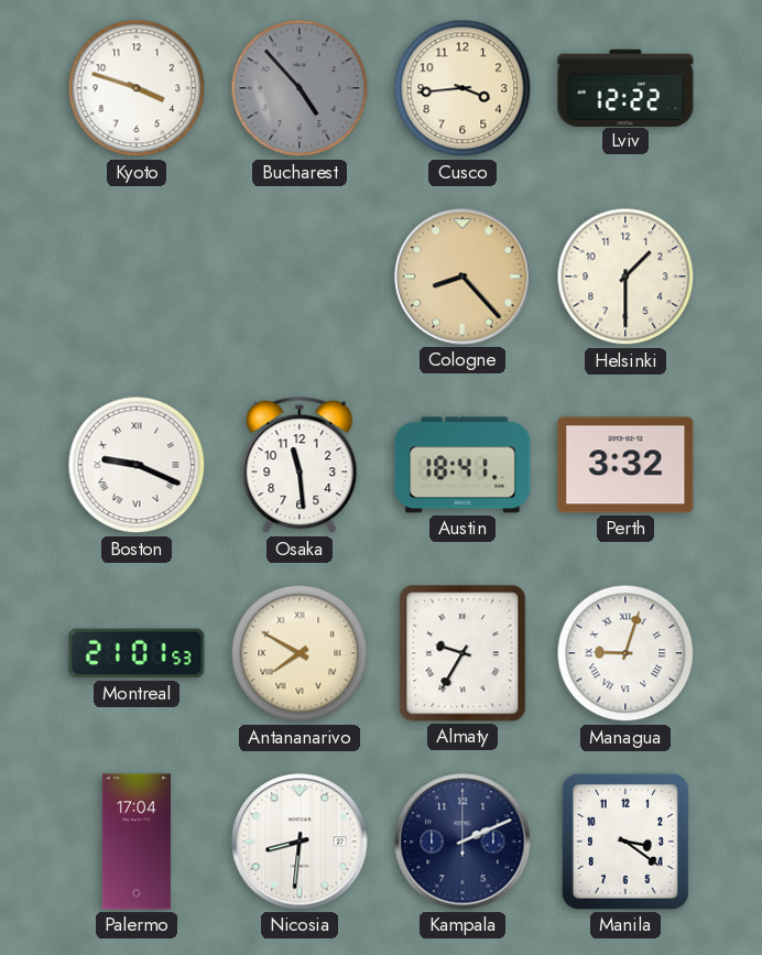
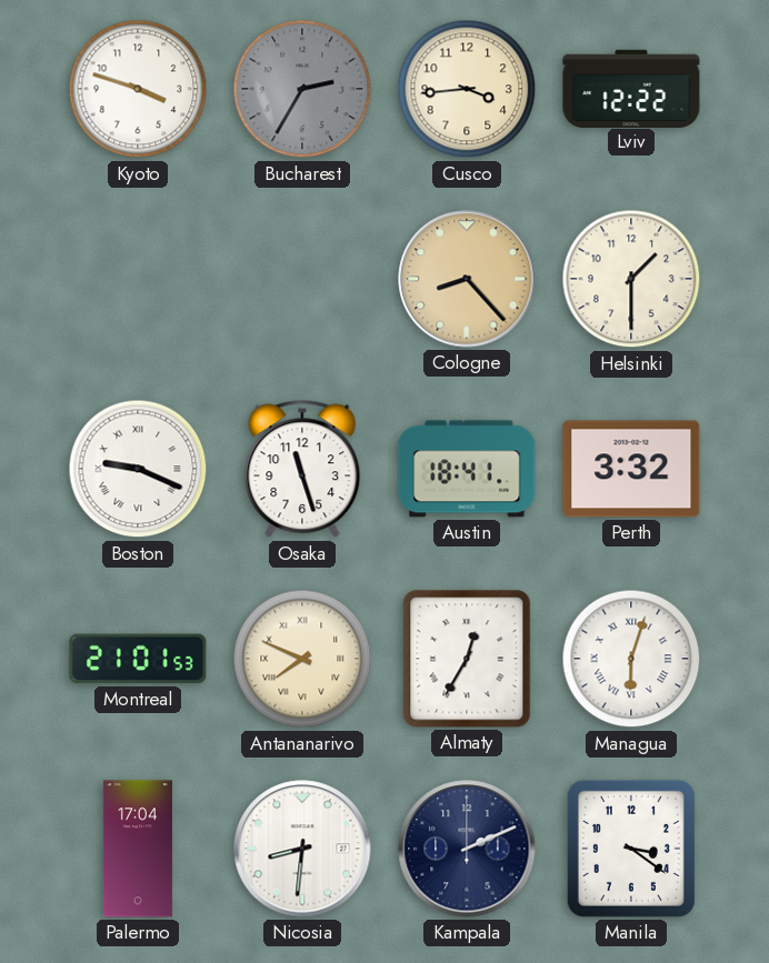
Bucharest: 4:53 -> 2:35
Osaka: 11:29 -> 11:27
Antananarivo: 7:50 -> 7:49
Almaty: 9:35 -> 12:35
Managua: 9:03 -> 6:03
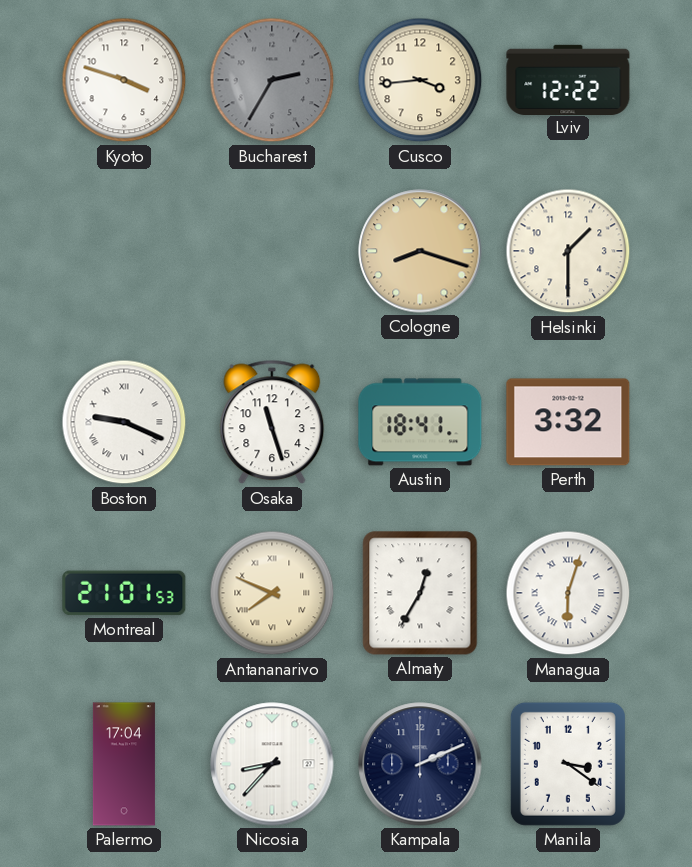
Cologne: 8:23 -> 8:18
Nicosia: 8:31 -> 8:37
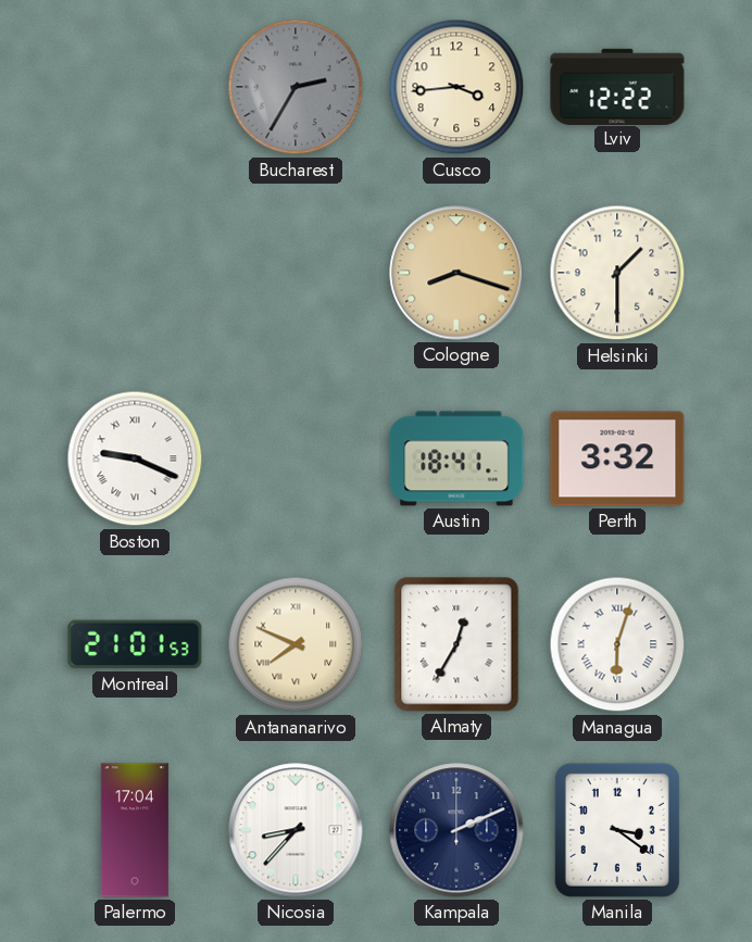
Kyoto: 3:48 -> none
Osaka: 11:27 -> none
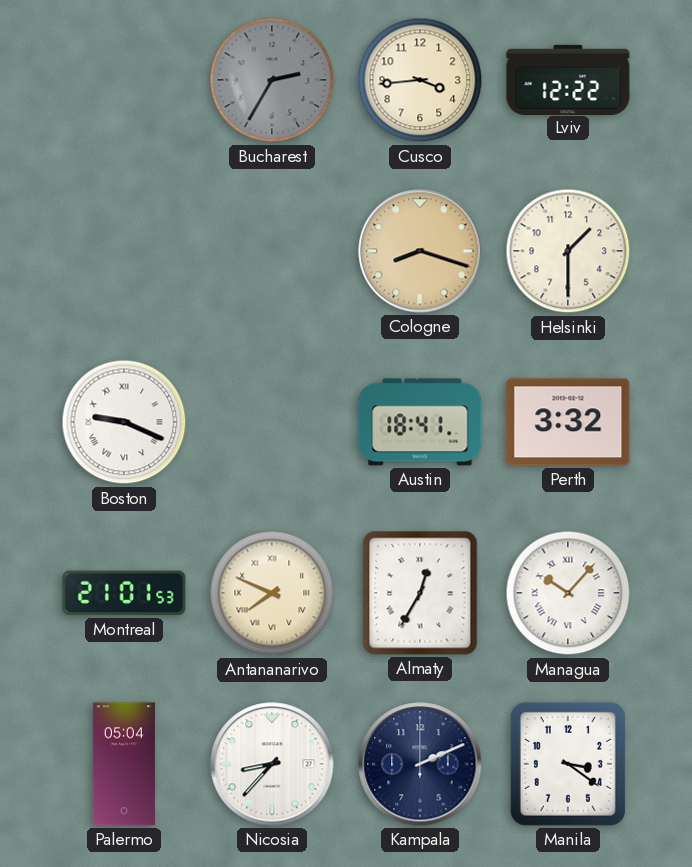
Managua: 6:03 -> 10:07
Palermo: 17:04 -> 05:04
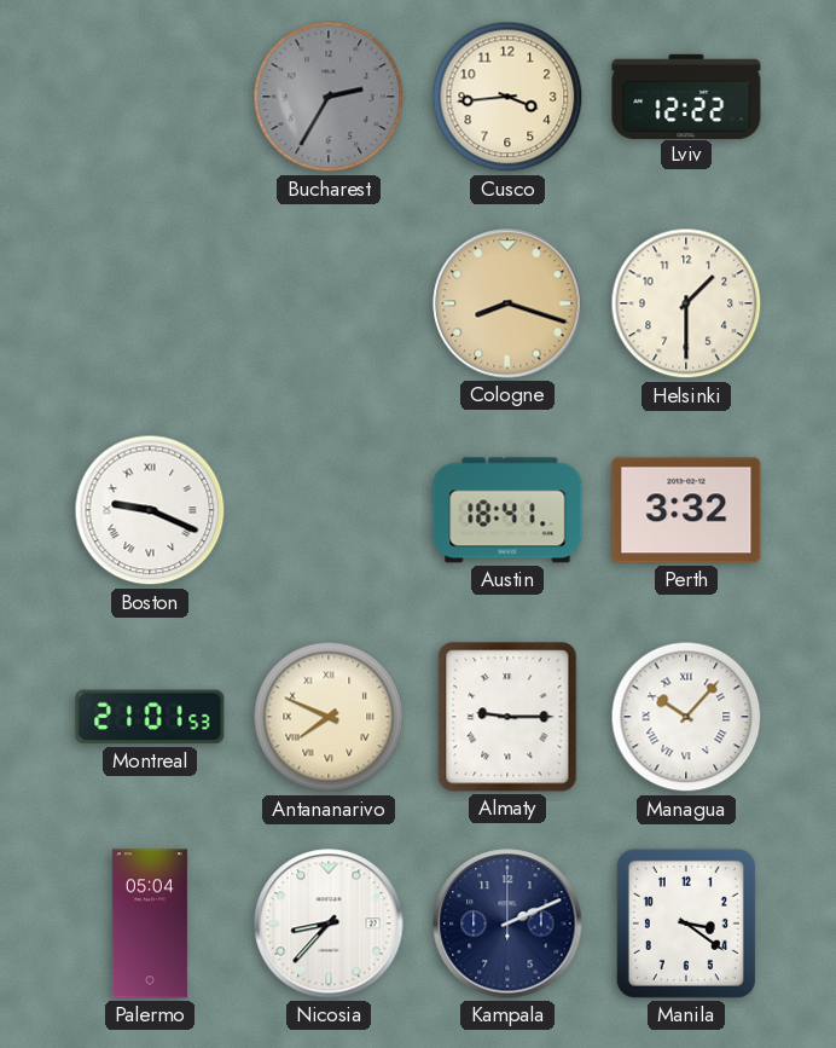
Almaty: 12:35 -> 9:15
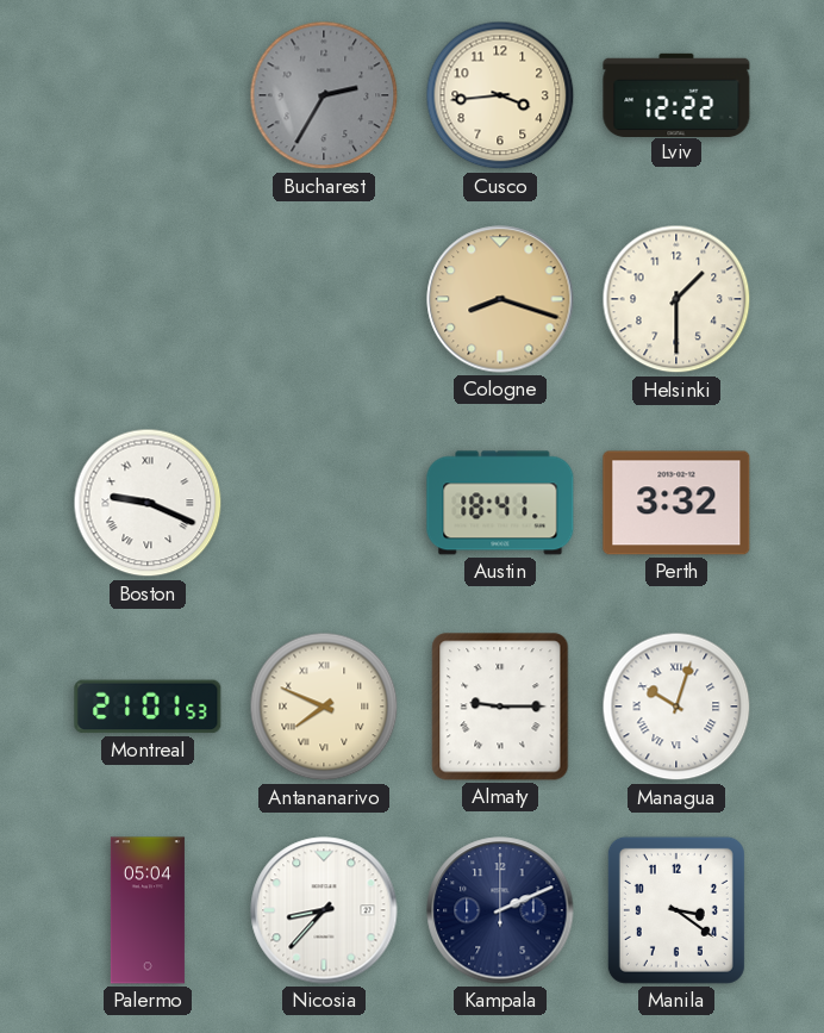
Managua: 10:07 -> 10:03
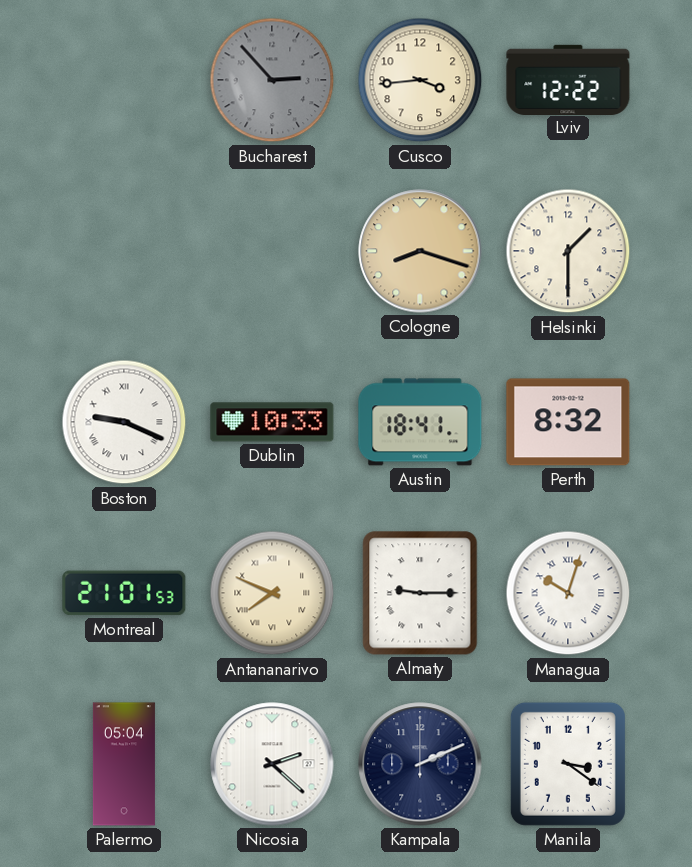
Bucharest: 2:35 -> 2:53
Dublin: none -> 10:33
Perth: 3:32 -> 8:32
Nicosia: 8:37 -> 2:22
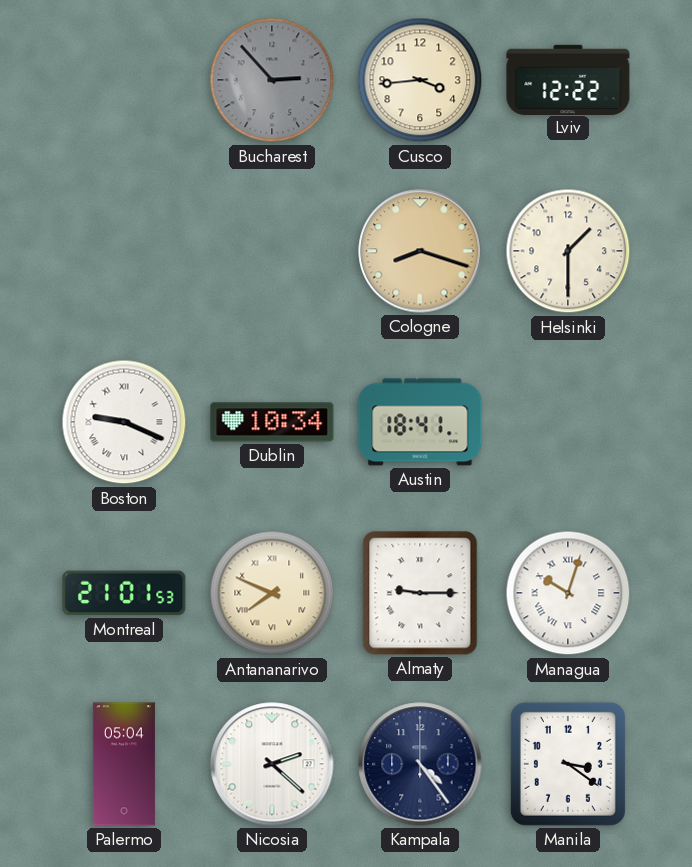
Dublin: 10:33 -> 10:34
Perth: 8:32 -> none
Kampala: 2:11 -> 4:24
